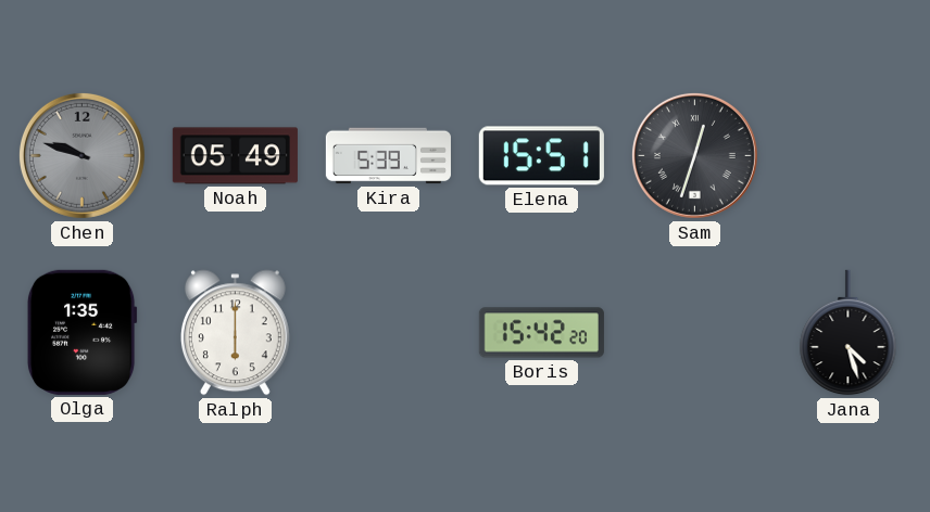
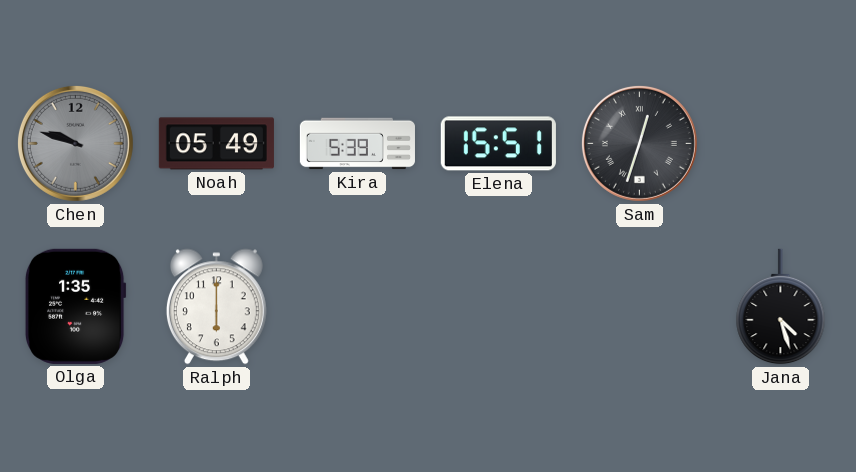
Boris: 15:42 -> none
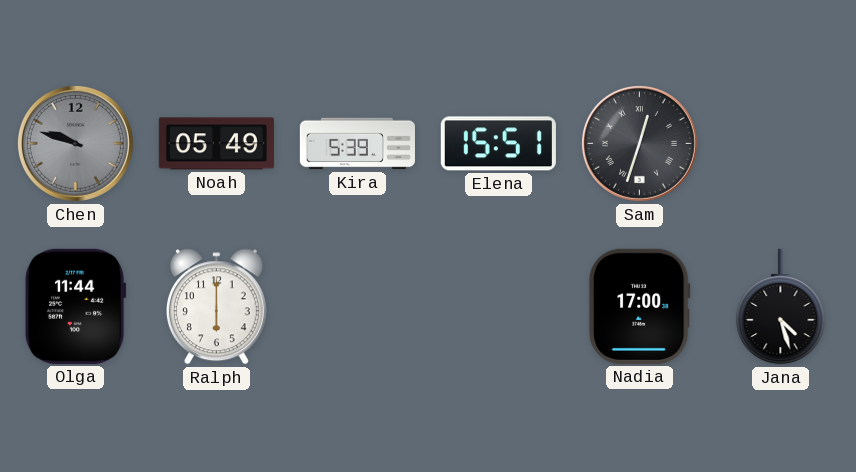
Olga: 1:35 -> 11:44
Nadia: none -> 17:00
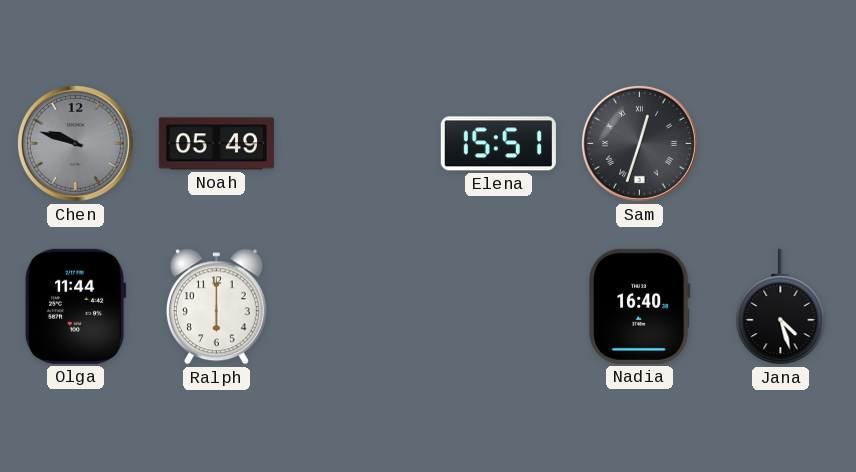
Kira: 5:39 -> none
Nadia: 17:00 -> 16:40
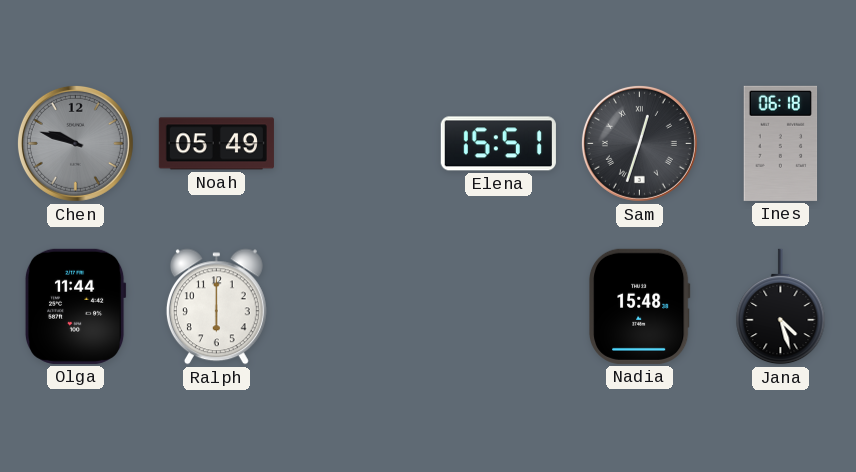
Ines: none -> 06:18
Nadia: 16:40 -> 15:48
